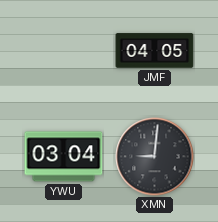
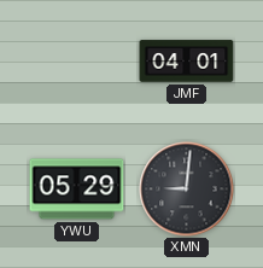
JMF: 04:05 -> 04:01
YWU: 03:04 -> 05:29
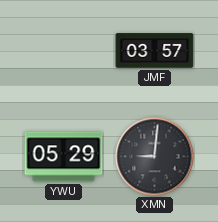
JMF: 04:01 -> 03:57
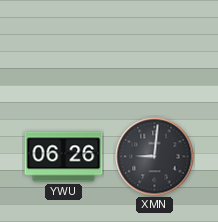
JMF: 03:57 -> none
YWU: 05:29 -> 06:26
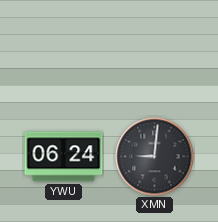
YWU: 06:26 -> 06:24
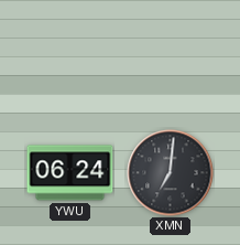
XMN: 9:01 -> 7:01
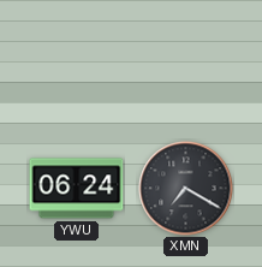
XMN: 7:01 -> 7:20
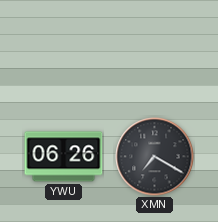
YWU: 06:24 -> 06:26
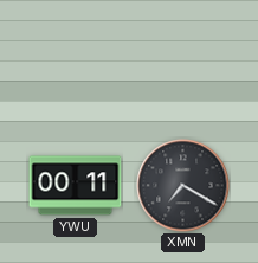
YWU: 06:26 -> 00:11
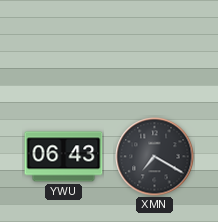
YWU: 00:11 -> 06:43
